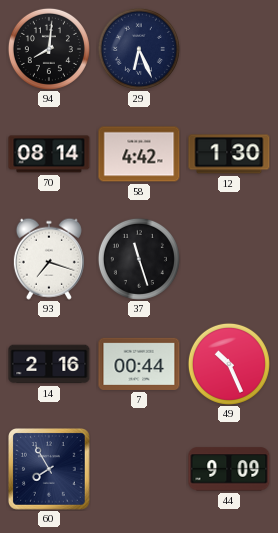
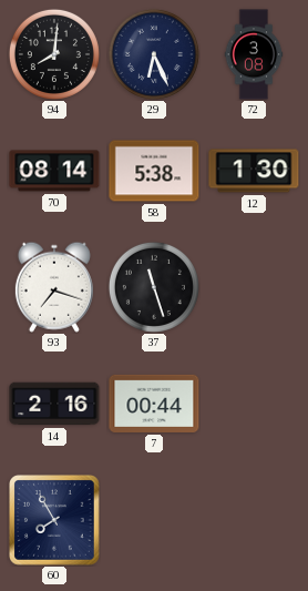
72: none -> 3:08
58: 4:42 -> 5:38
49: 10:26 -> none
44: 9:09 -> none
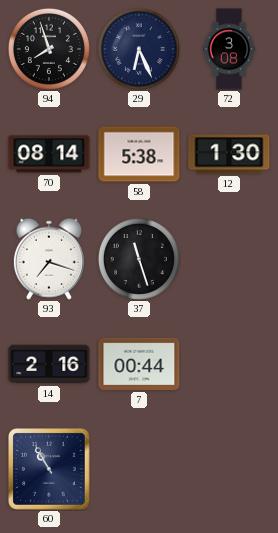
94: 8:01 -> 7:57
60: 7:55 -> 10:55
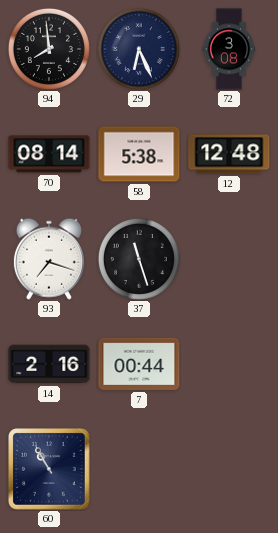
94: 7:57 -> 7:59
12: 1:30 -> 12:48
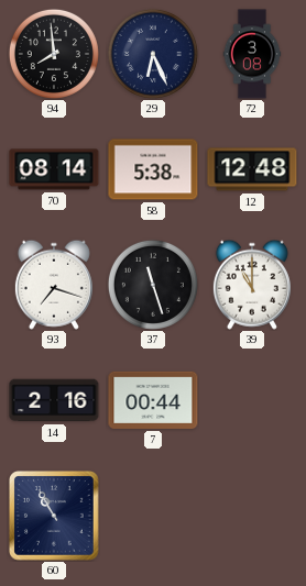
39: none -> 11:00
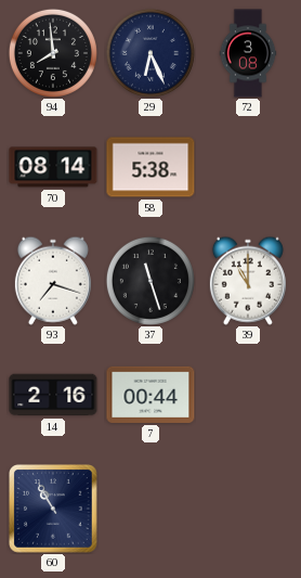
12: 12:48 -> none
